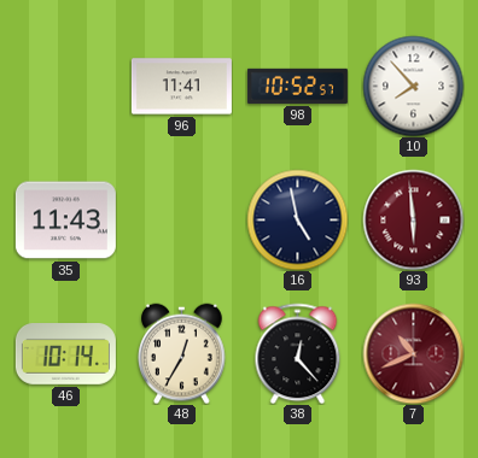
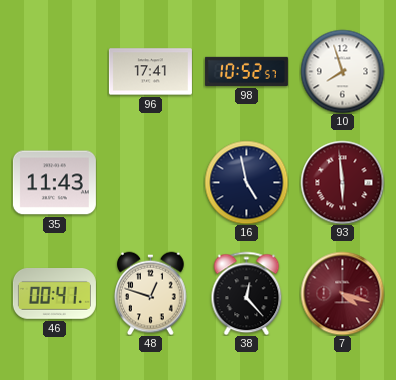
96: 11:41 -> 17:41
10: 7:53 -> 7:57
46: 10:14 -> 00:41
48: 12:35 -> 12:48
7: 10:41 -> 4:18
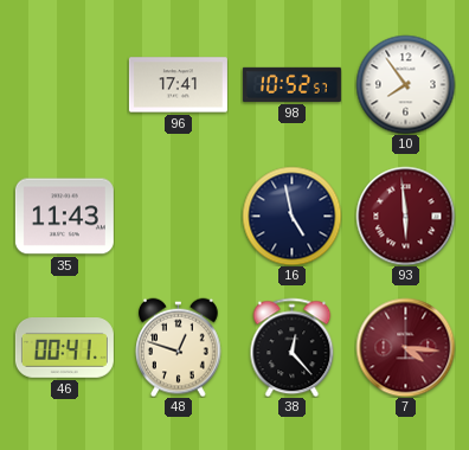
10: 7:57 -> 7:54
7: 4:18 -> 4:16
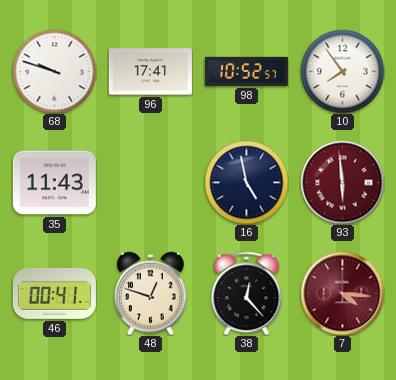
68: none -> 9:48
